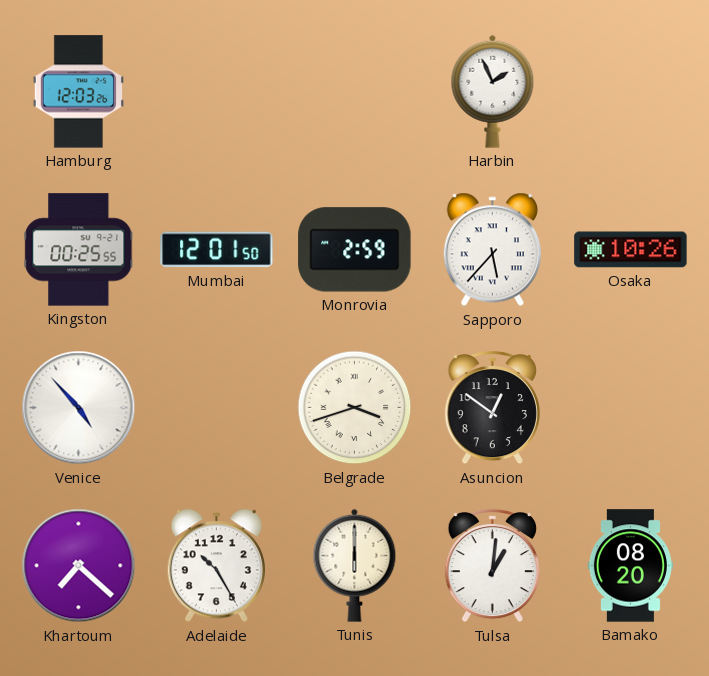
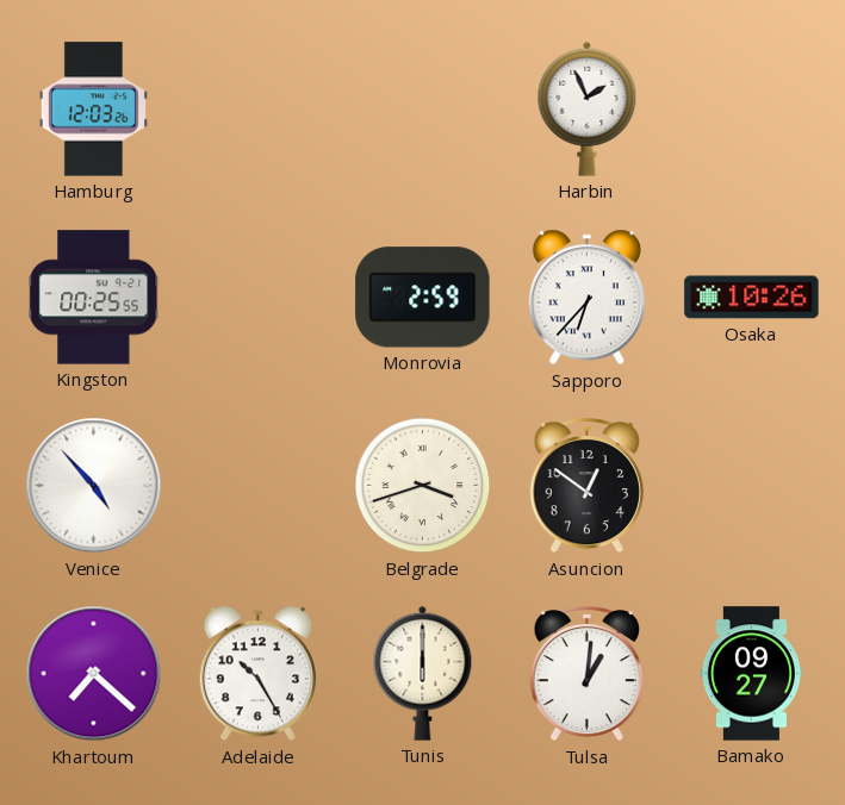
Mumbai: 12:01 -> none
Sapporo: 5:37 -> 6:37
Bamako: 08:20 -> 09:27
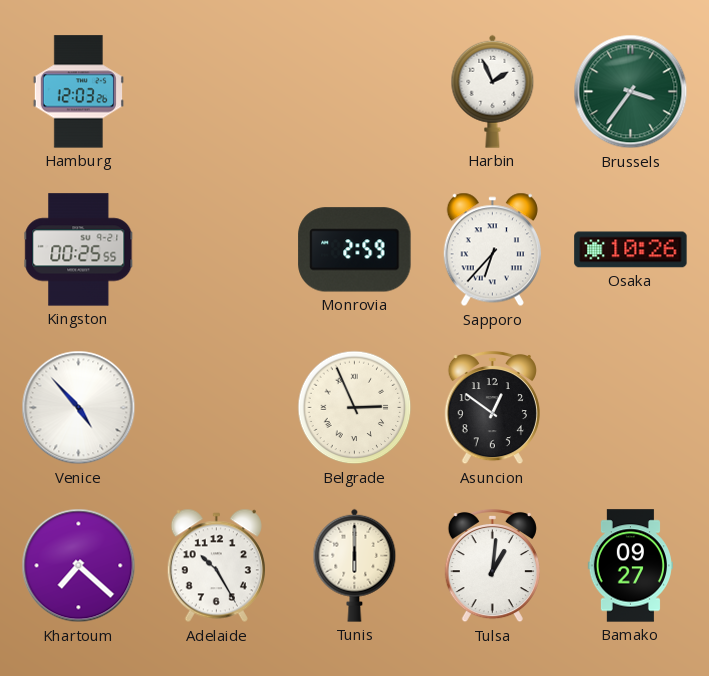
Brussels: none -> 3:36
Belgrade: 3:42 -> 2:56
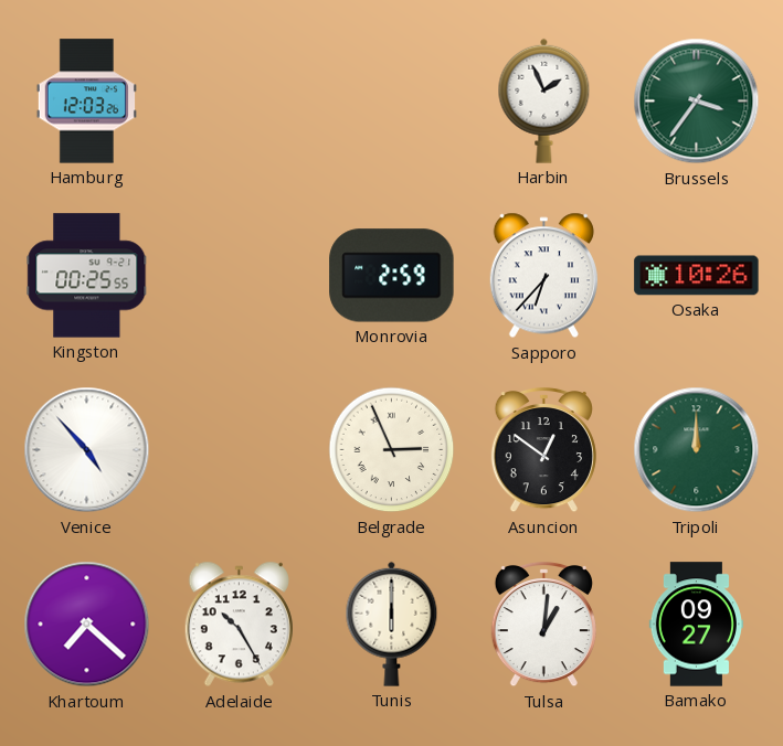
Tripoli: none -> 12:00
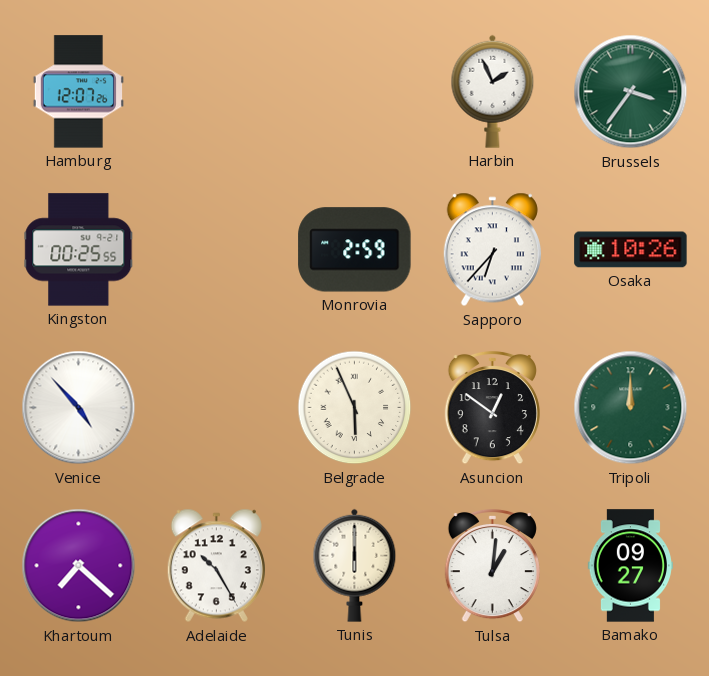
Hamburg: 12:03 -> 12:07
Belgrade: 2:56 -> 5:56
